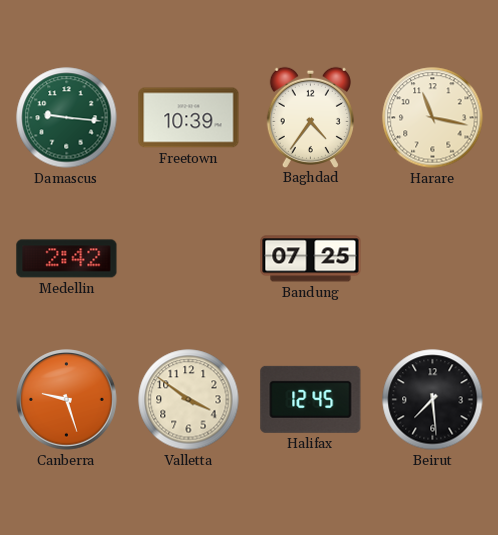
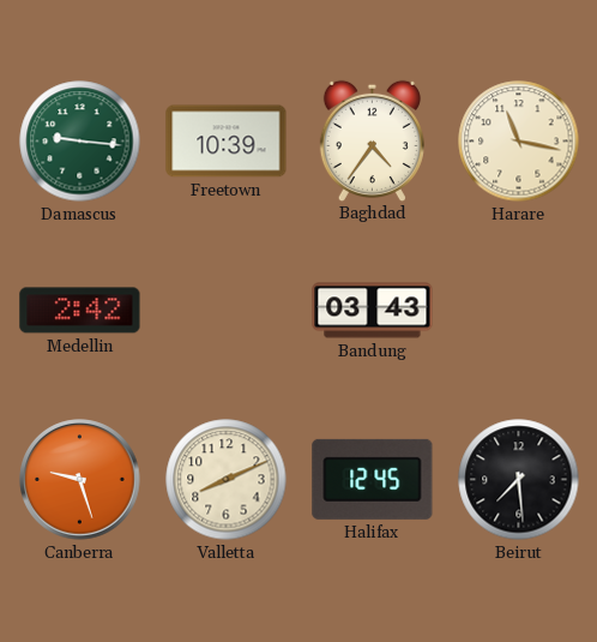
Bandung: 07:25 -> 03:43
Valletta: 3:51 -> 8:11
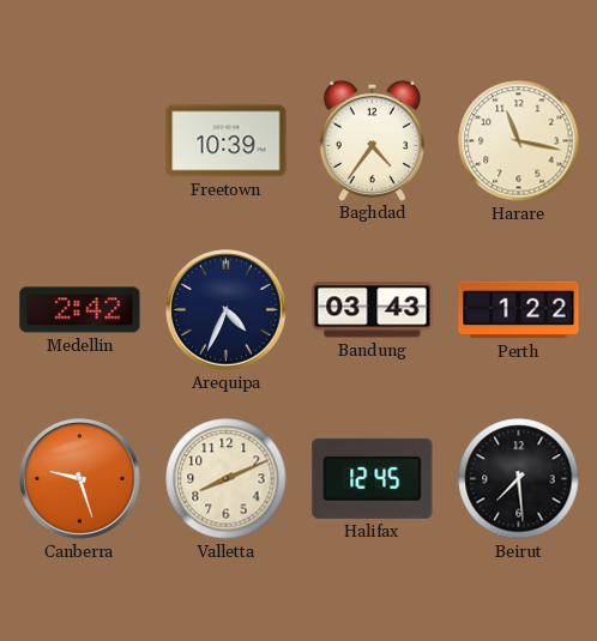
Damascus: 9:16 -> none
Arequipa: none -> 4:34
Perth: none -> 1:22
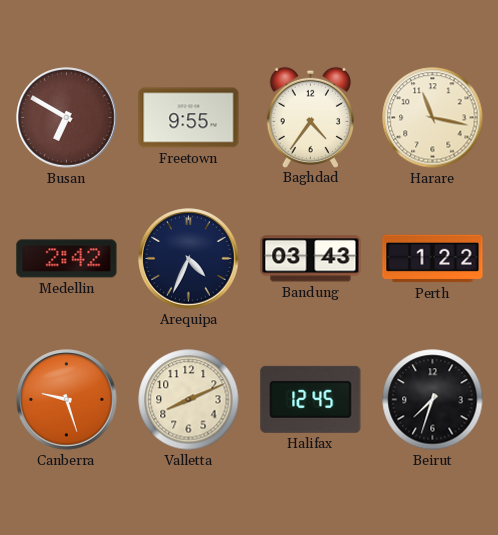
Busan: none -> 6:50
Freetown: 10:39 -> 9:55
Beirut: 7:29 -> 7:33
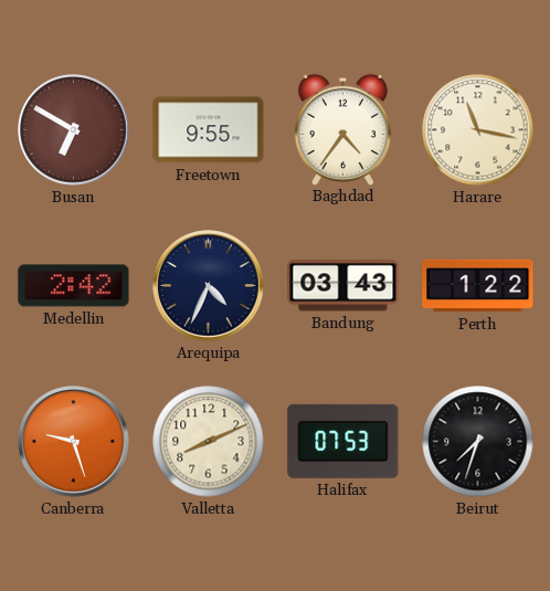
Halifax: 12:45 -> 07:53
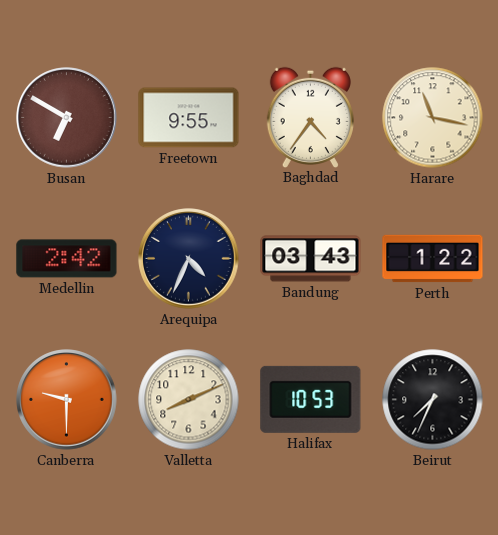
Canberra: 9:27 -> 9:30
Halifax: 07:53 -> 10:53
Beirut: 7:33 -> 7:34
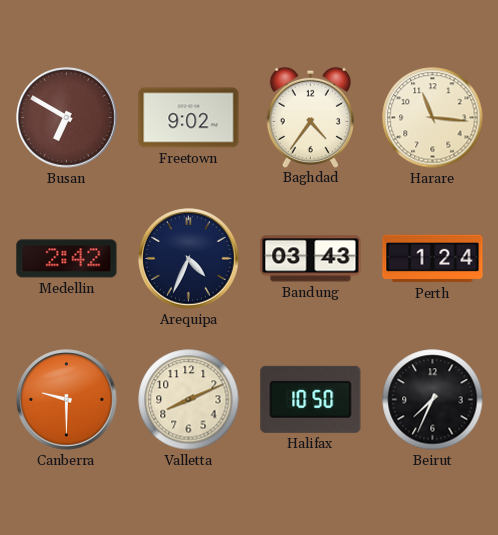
Freetown: 9:55 -> 9:02
Harare: 11:17 -> 11:16
Perth: 1:22 -> 1:24
Halifax: 10:53 -> 10:50
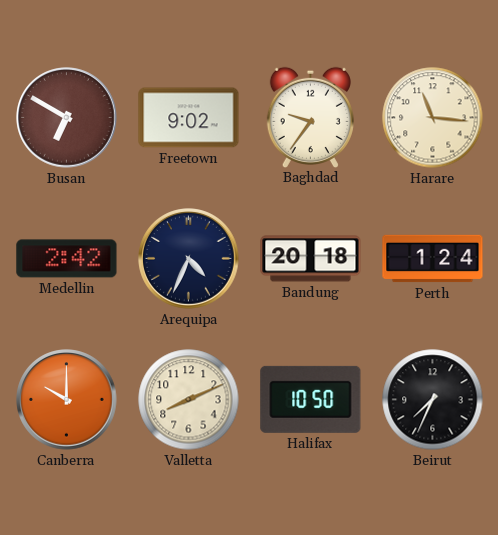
Baghdad: 4:36 -> 9:36
Bandung: 03:43 -> 20:18
Canberra: 9:30 -> 10:00
